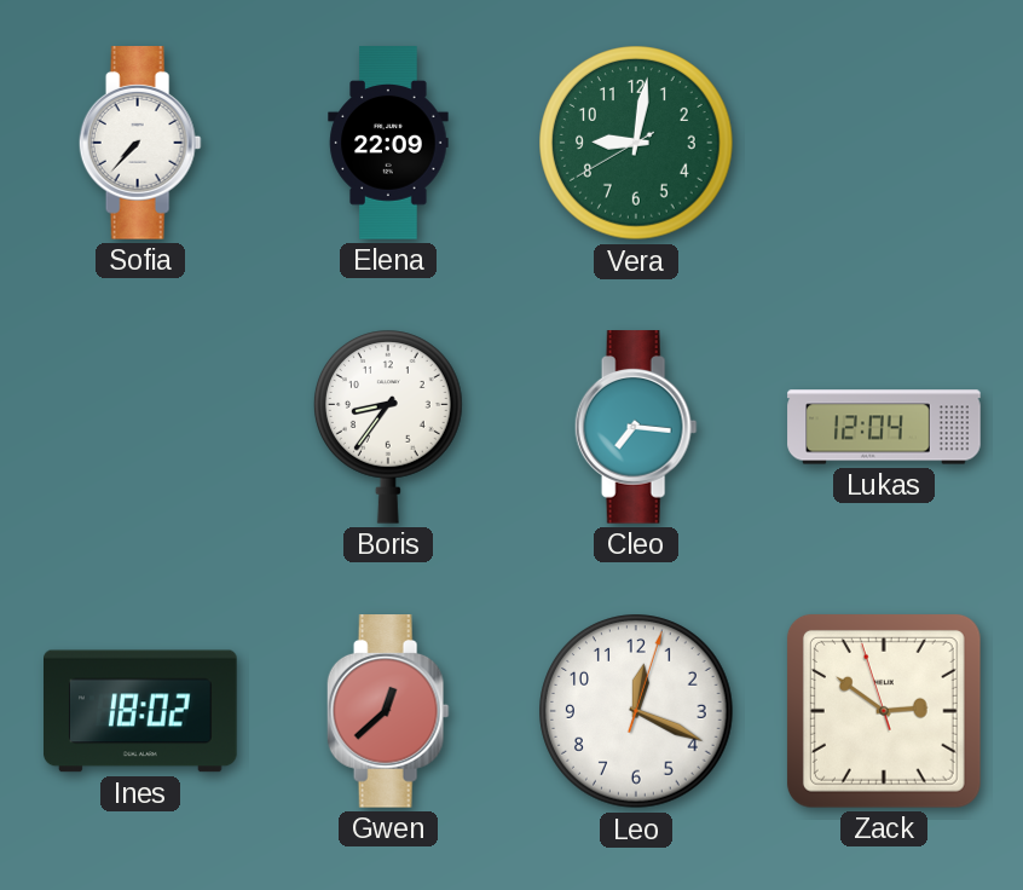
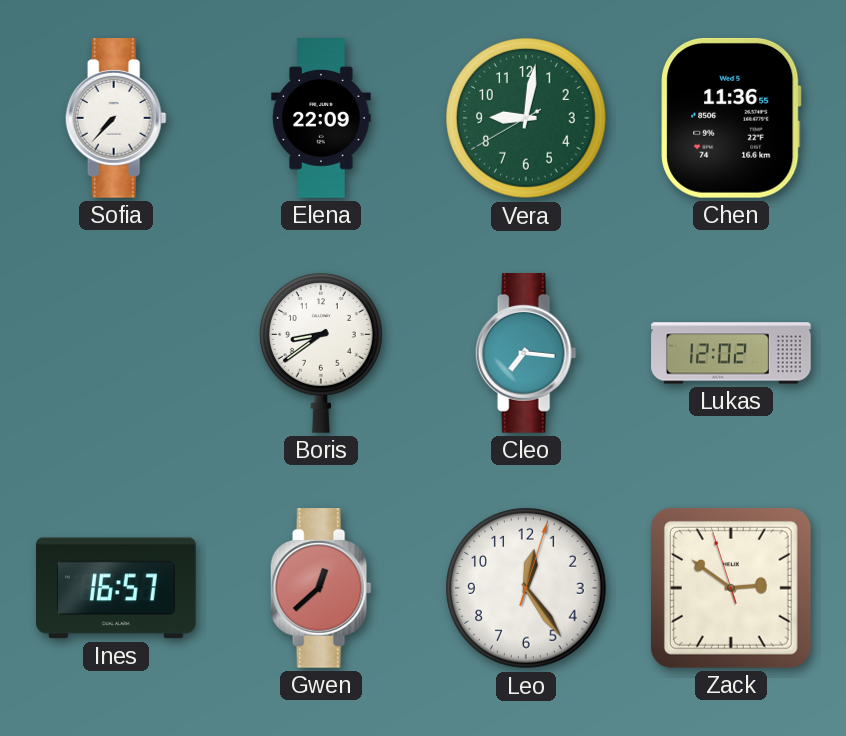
Chen: none -> 11:36
Boris: 8:36 -> 8:39
Lukas: 12:04 -> 12:02
Ines: 18:02 -> 16:57
Leo: 12:19 -> 12:24
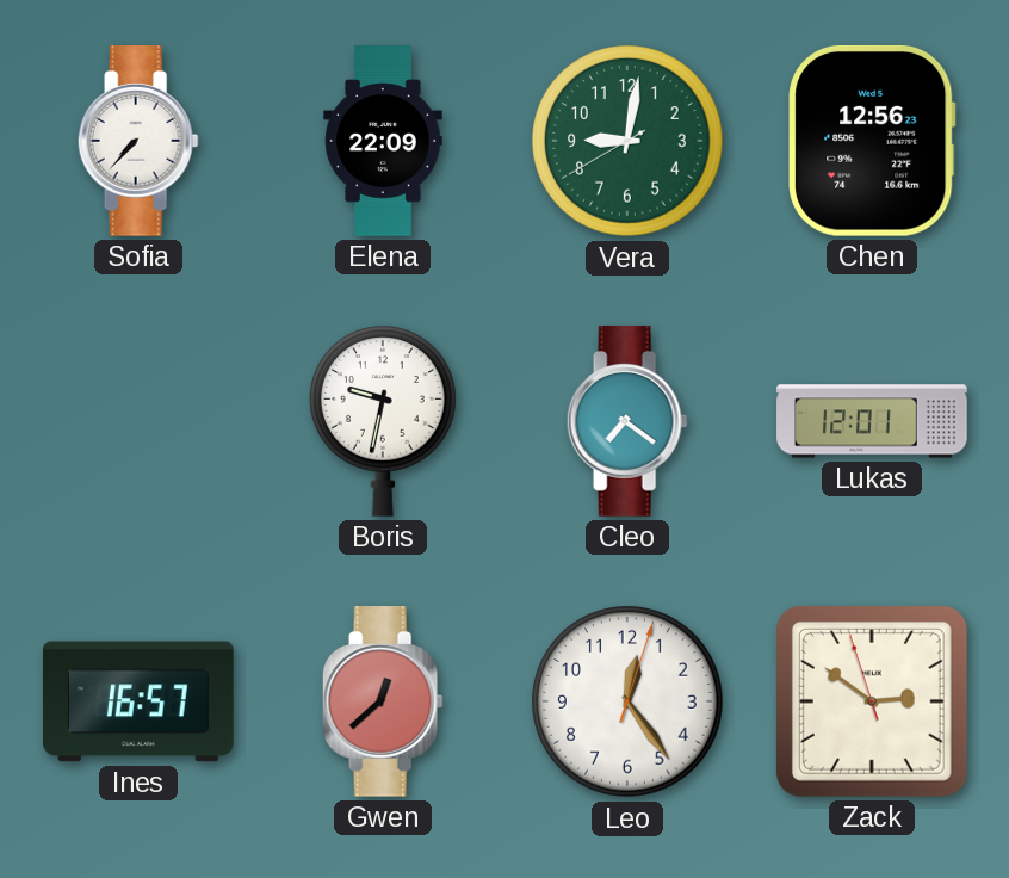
Chen: 11:36 -> 12:56
Boris: 8:39 -> 9:32
Cleo: 7:16 -> 7:21
Lukas: 12:02 -> 12:01
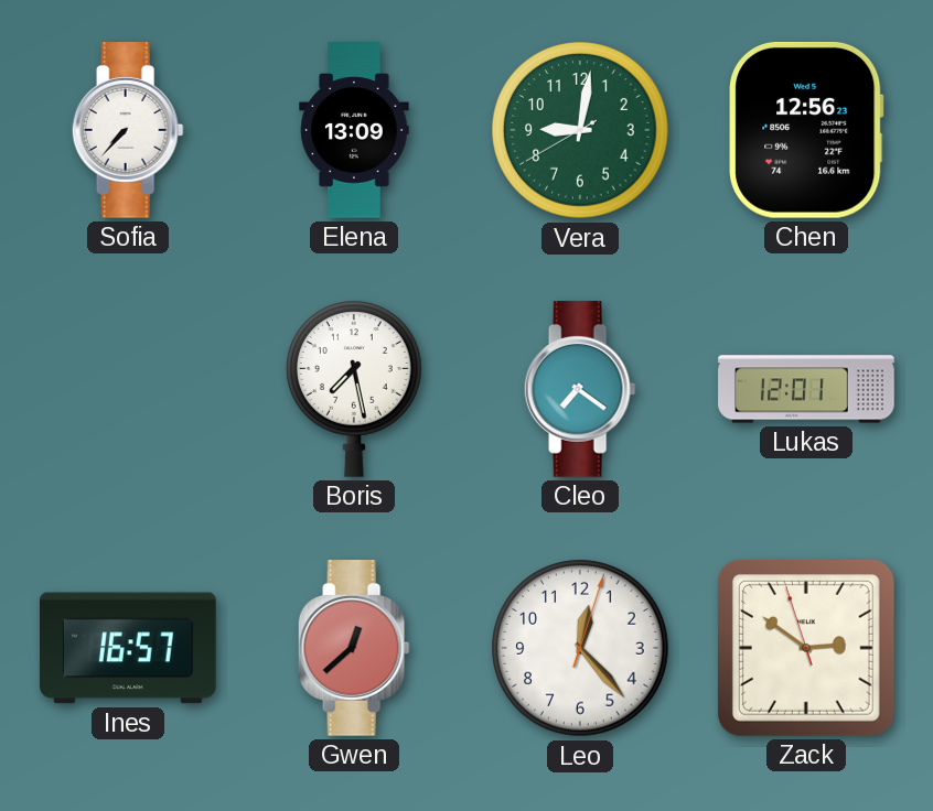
Elena: 22:09 -> 13:09
Boris: 9:32 -> 7:28
Leo: 12:24 -> 12:23
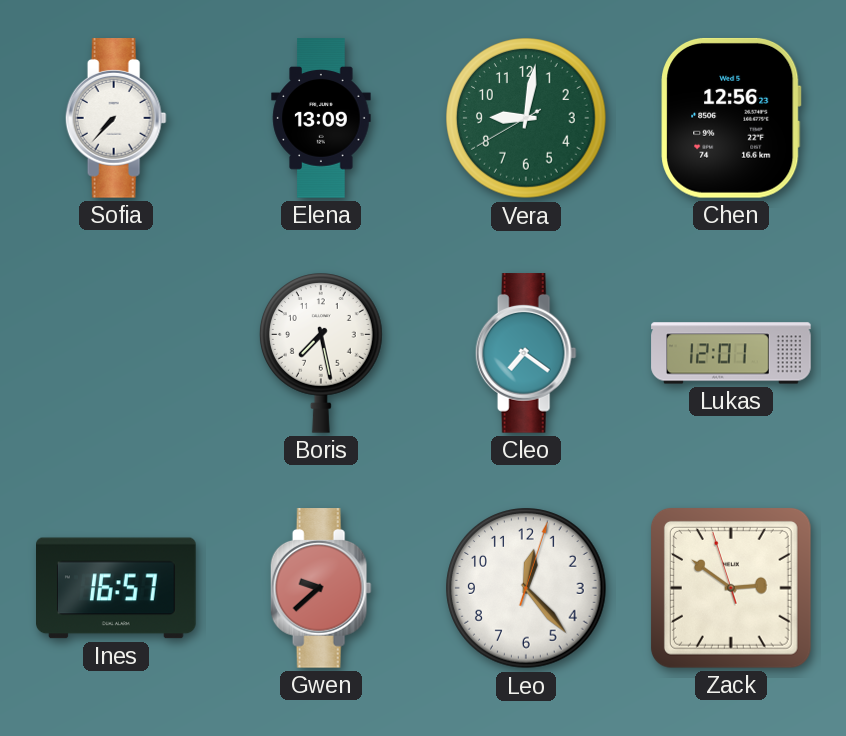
Gwen: 12:38 -> 9:38
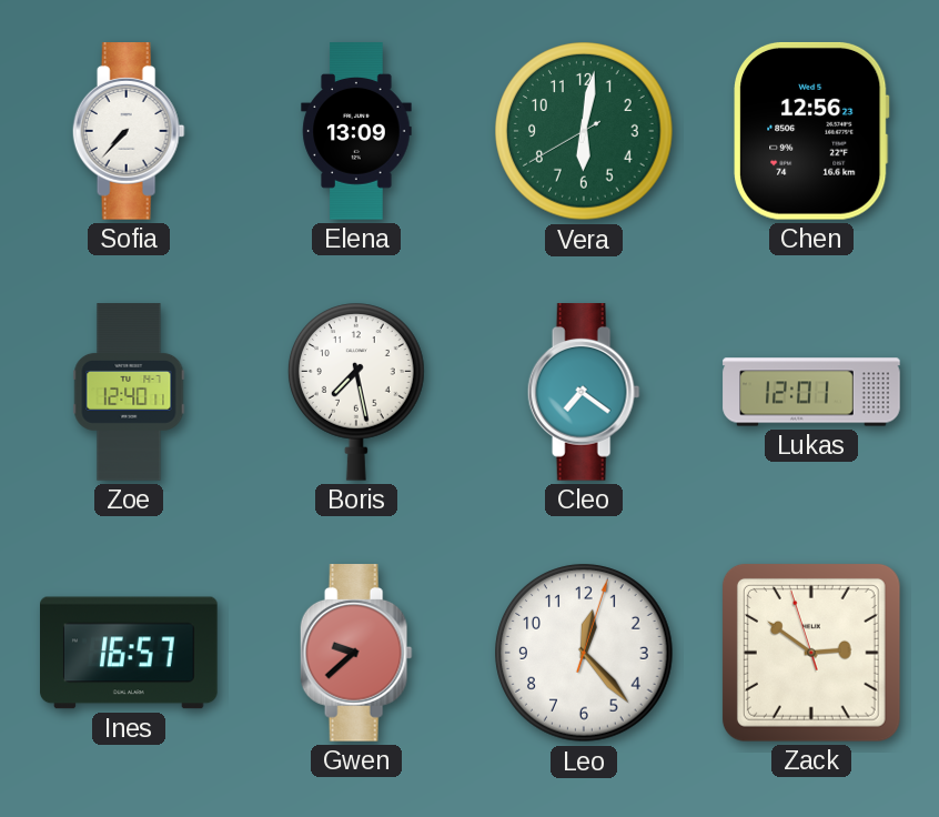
Vera: 9:01 -> 6:01
Zoe: none -> 12:40
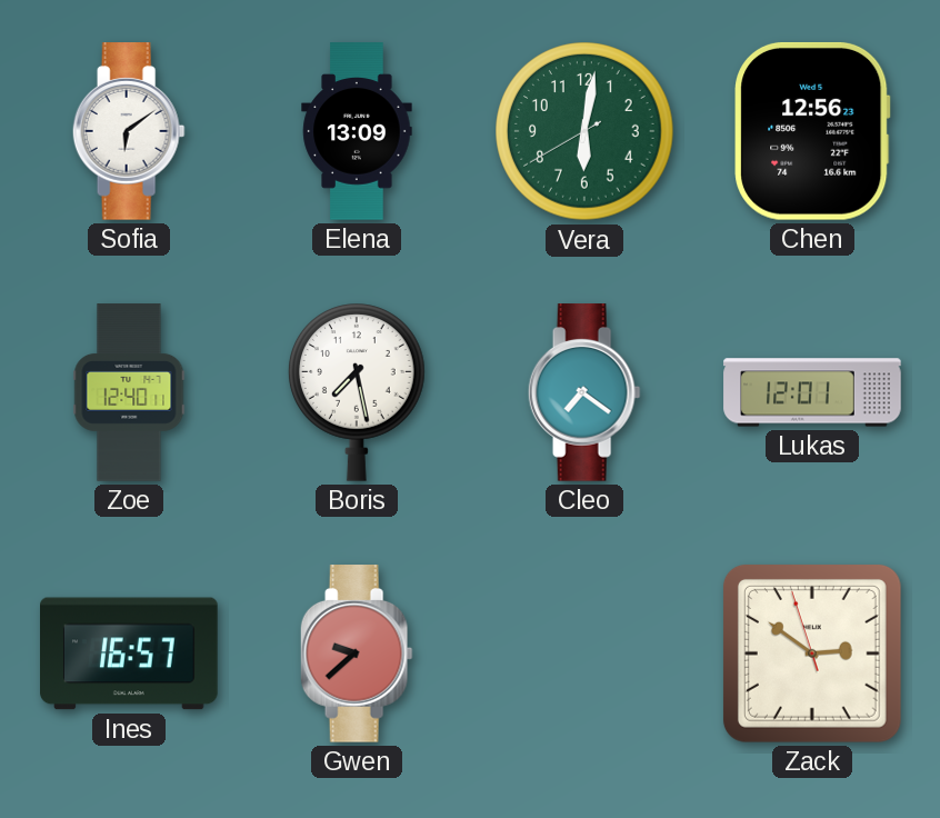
Sofia: 7:37 -> 6:09
Leo: 12:23 -> none
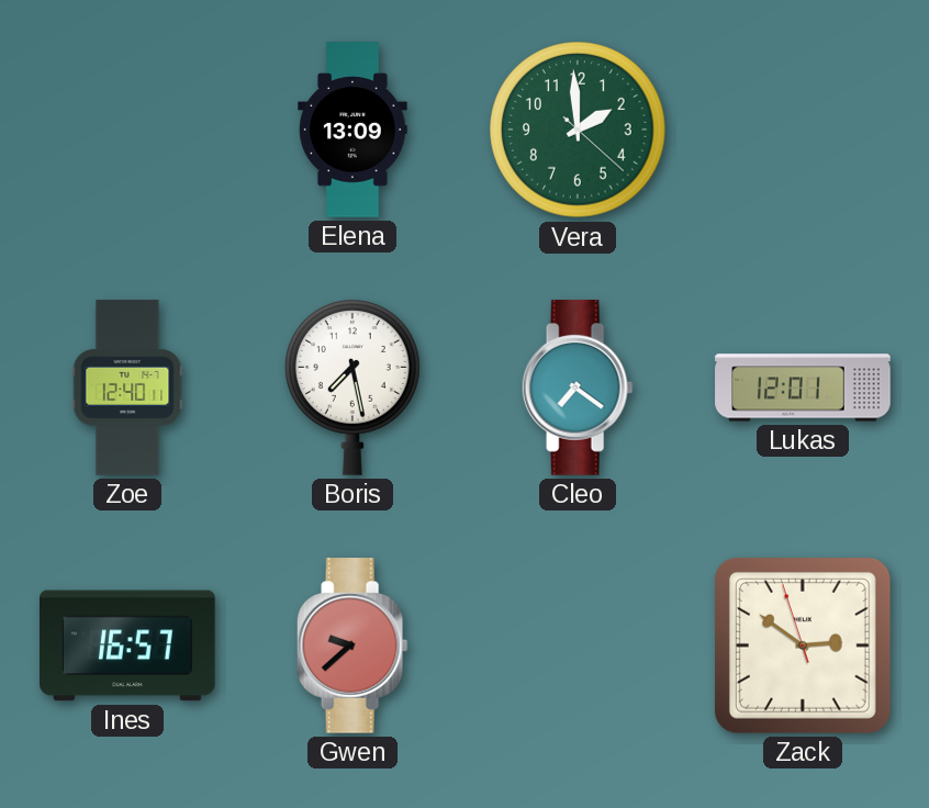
Sofia: 6:09 -> none
Vera: 6:01 -> 1:59
Chen: 12:56 -> none
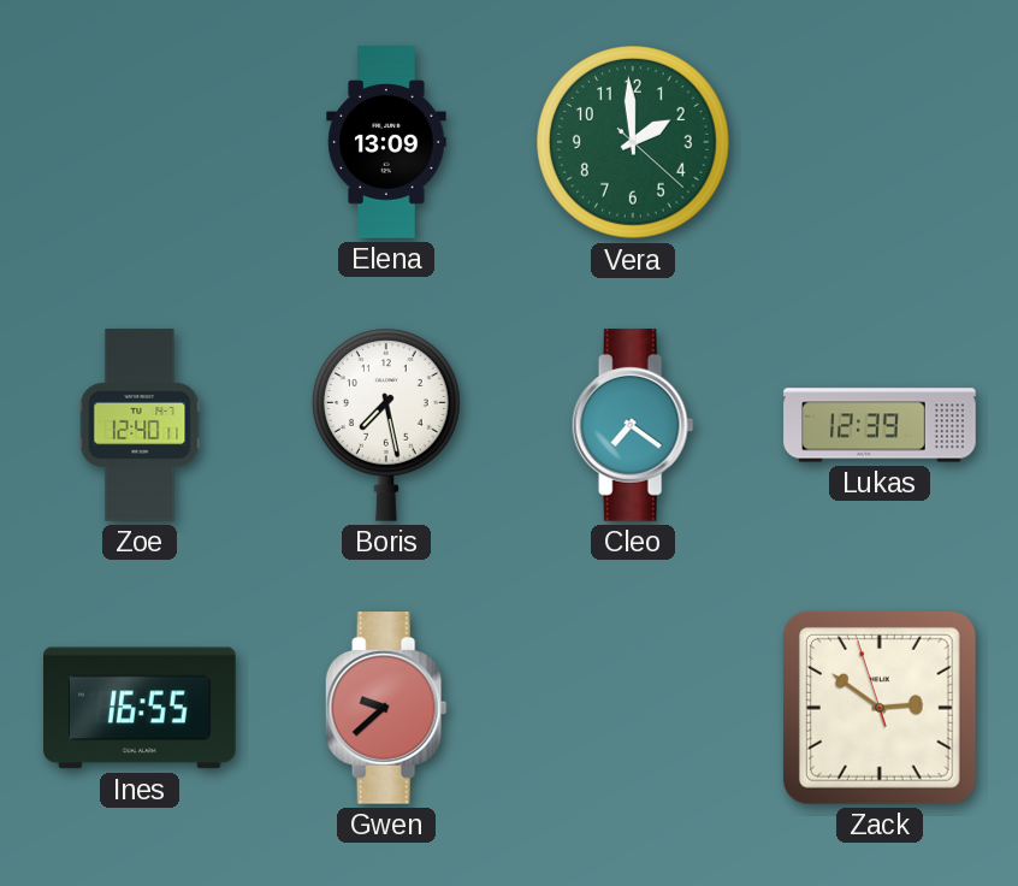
Lukas: 12:01 -> 12:39
Ines: 16:57 -> 16:55
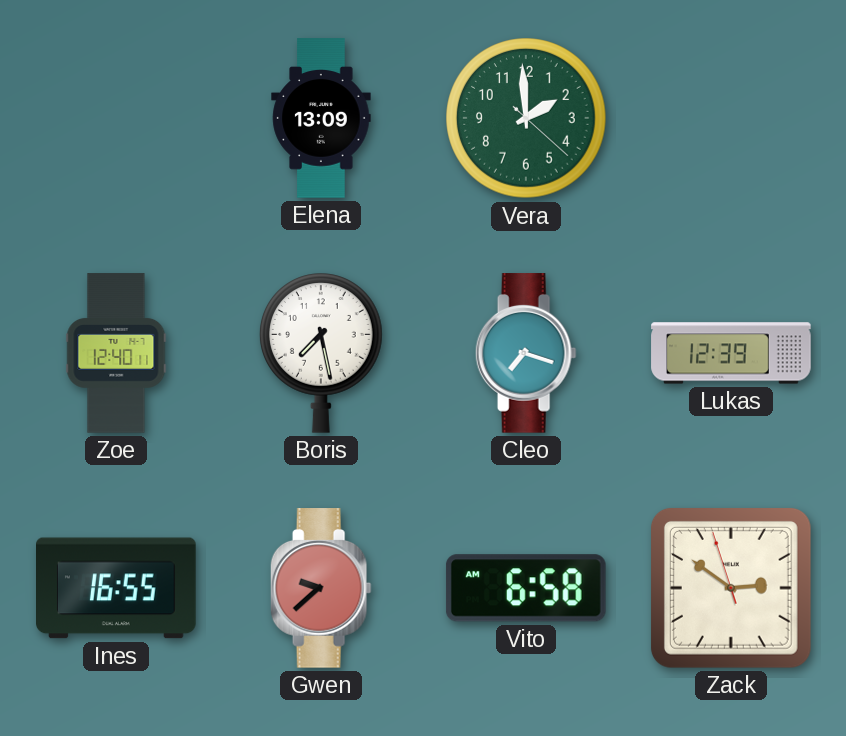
Cleo: 7:21 -> 7:18
Vito: none -> 6:58
